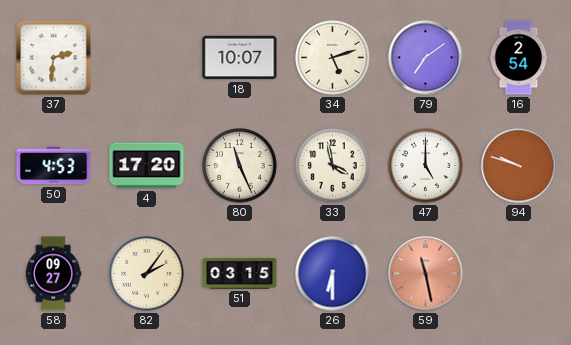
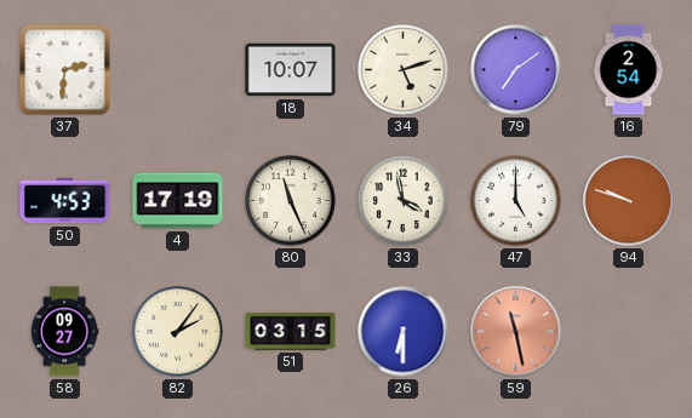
4: 17:20 -> 17:19
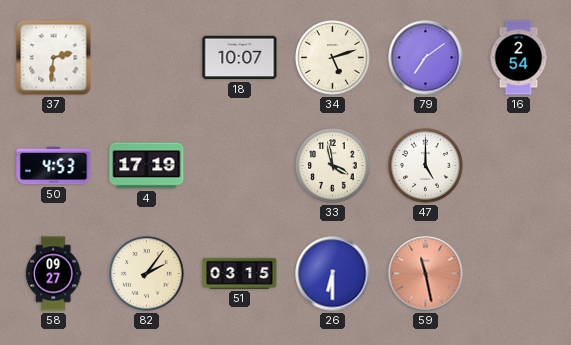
80: 11:26 -> none
94: 9:48 -> none
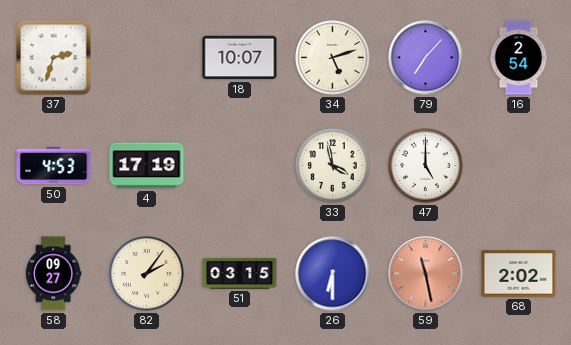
37: 2:31 -> 2:33
79: 7:09 -> 7:07
68: none -> 2:02
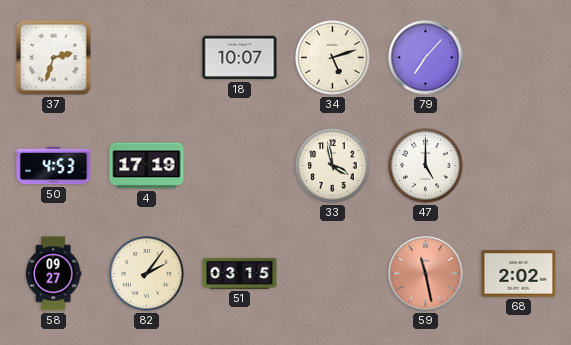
16: 2:54 -> none
26: 6:30 -> none
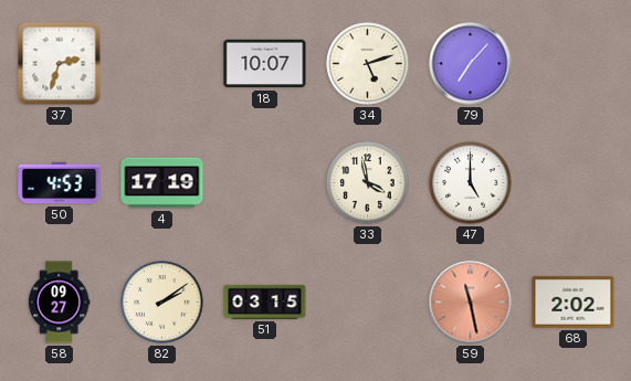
82: 2:06 -> 2:09
